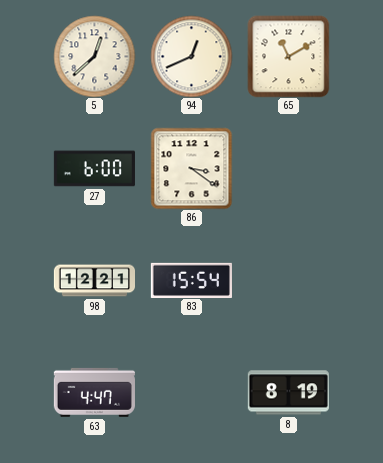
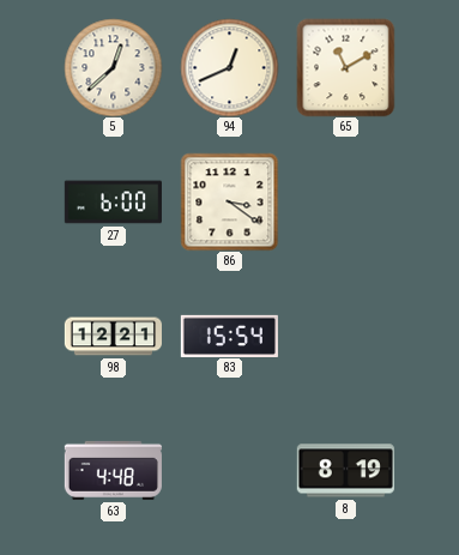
63: 4:47 -> 4:48
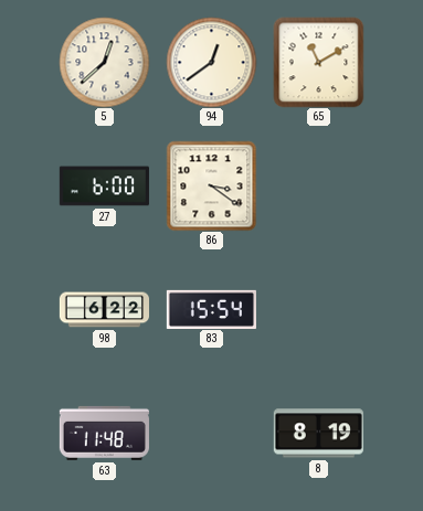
94: 12:41 -> 12:39
98: 12:21 -> 6:22
63: 4:48 -> 11:48
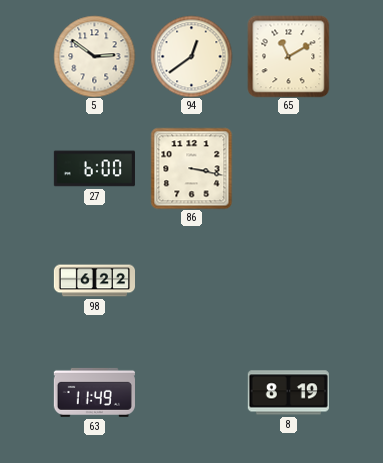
5: 12:38 -> 2:51
86: 3:21 -> 3:17
83: 15:54 -> none
63: 11:48 -> 11:49
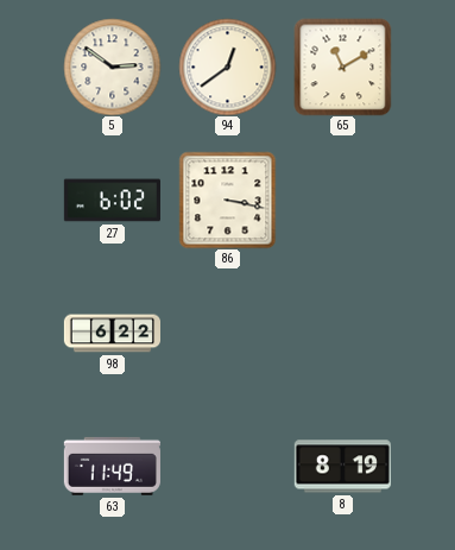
27: 6:00 -> 6:02
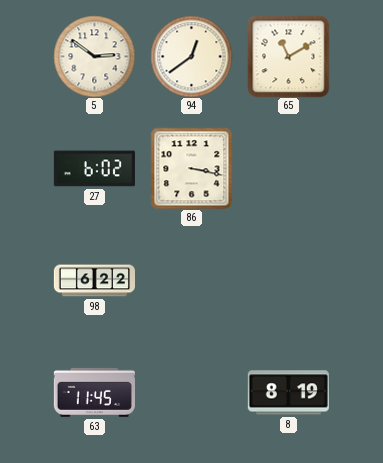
63: 11:49 -> 11:45
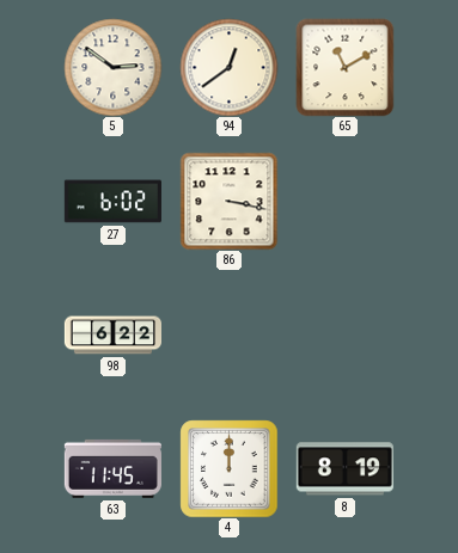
4: none -> 12:00
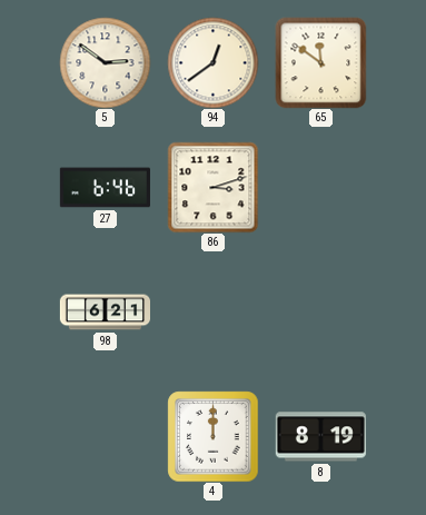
65: 11:10 -> 11:51
27: 6:02 -> 6:46
86: 3:17 -> 3:12
98: 6:22 -> 6:21
63: 11:45 -> none
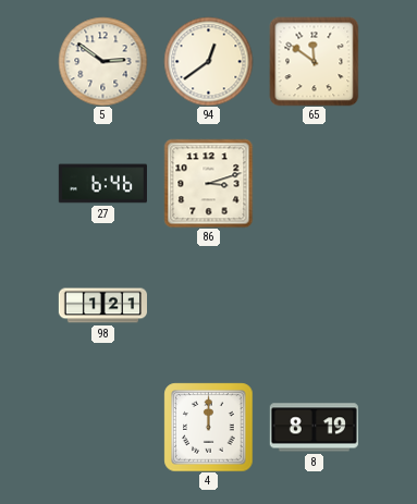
98: 6:21 -> 1:21
